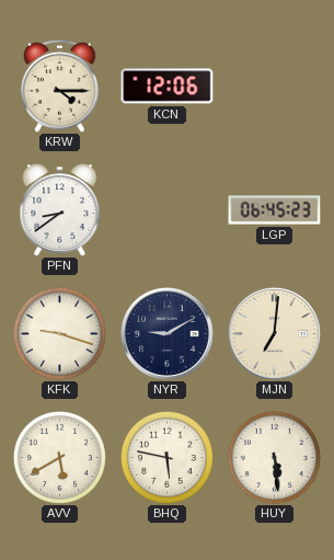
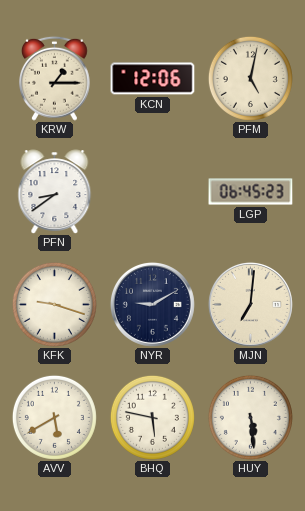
KRW: 4:15 -> 1:15
PFM: none -> 5:02
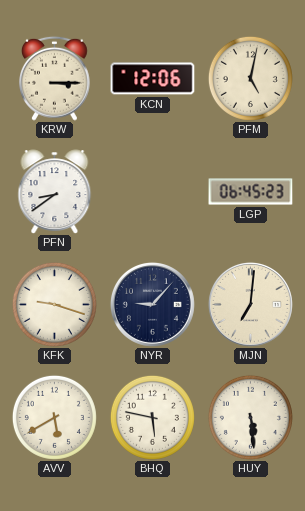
KRW: 1:15 -> 3:15
NYR: 9:10 -> 9:07
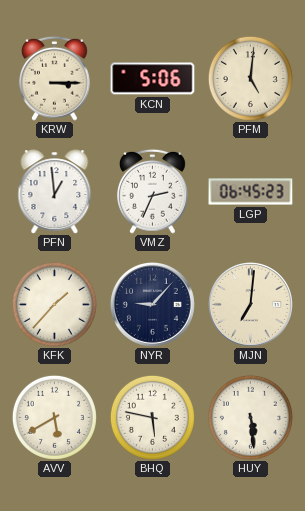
KCN: 12:06 -> 5:06
PFM: 5:02 -> 5:01
PFN: 8:39 -> 12:59
VMZ: none -> 2:34
KFK: 9:18 -> 1:37
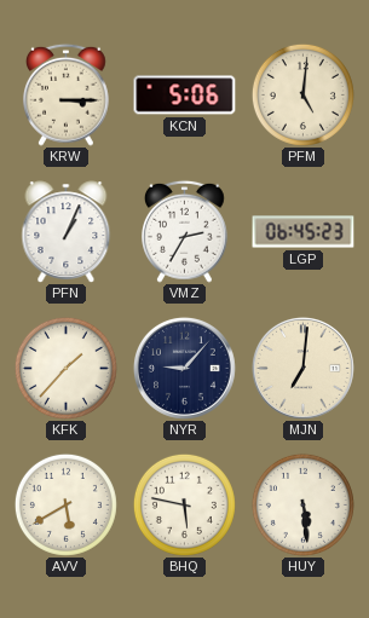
PFN: 12:59 -> 1:04
VMZ: 2:34 -> 2:35
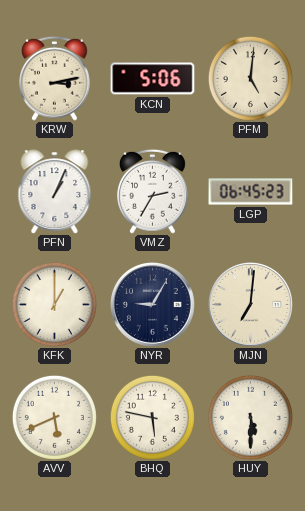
KRW: 3:15 -> 3:13
KFK: 1:37 -> 1:00
NYR: 9:07 -> 9:05
AVV: 5:40 -> 5:41
HUY: 5:29 -> 5:30
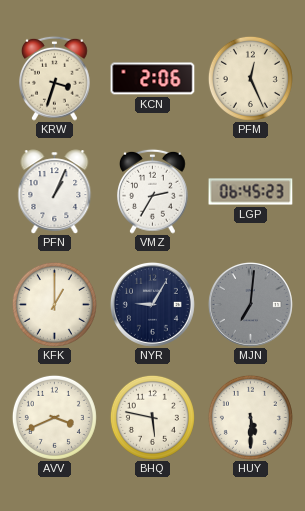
KRW: 3:13 -> 3:33
KCN: 5:06 -> 2:06
PFM: 5:01 -> 12:26
MJN dial: cream -> grey
AVV: 5:41 -> 3:41
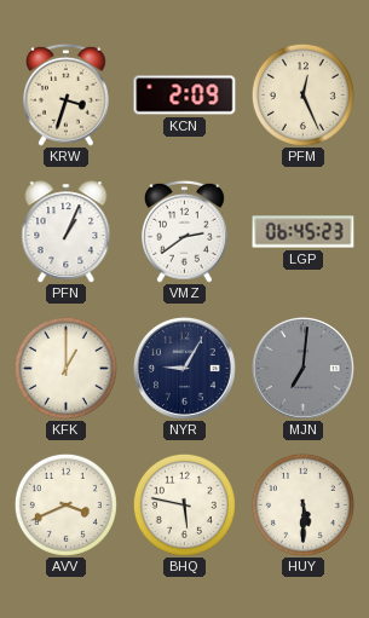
KCN: 2:06 -> 2:09
VMZ: 2:35 -> 2:39
